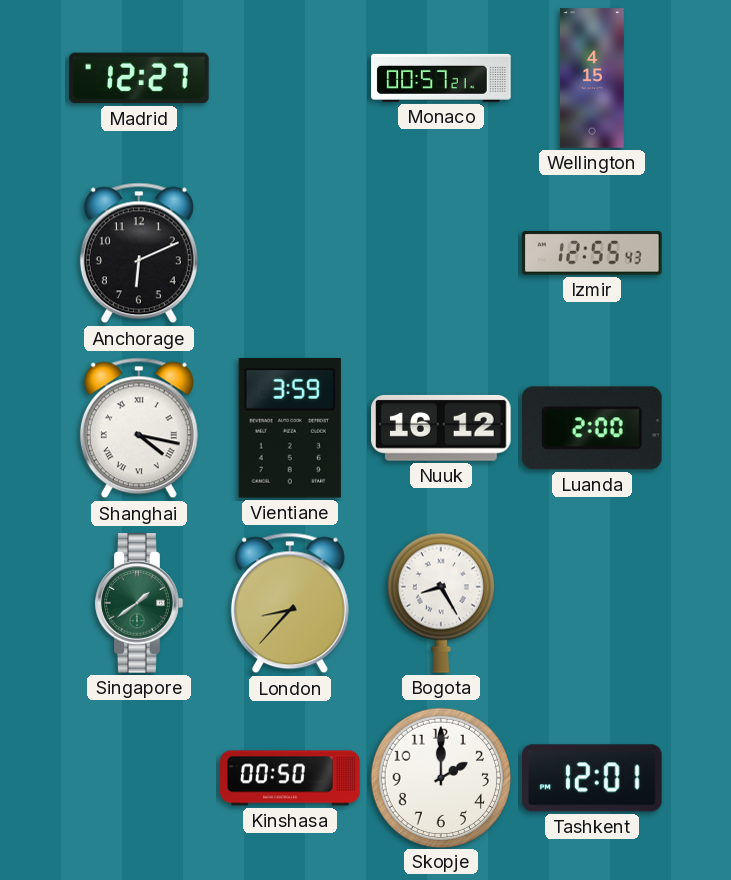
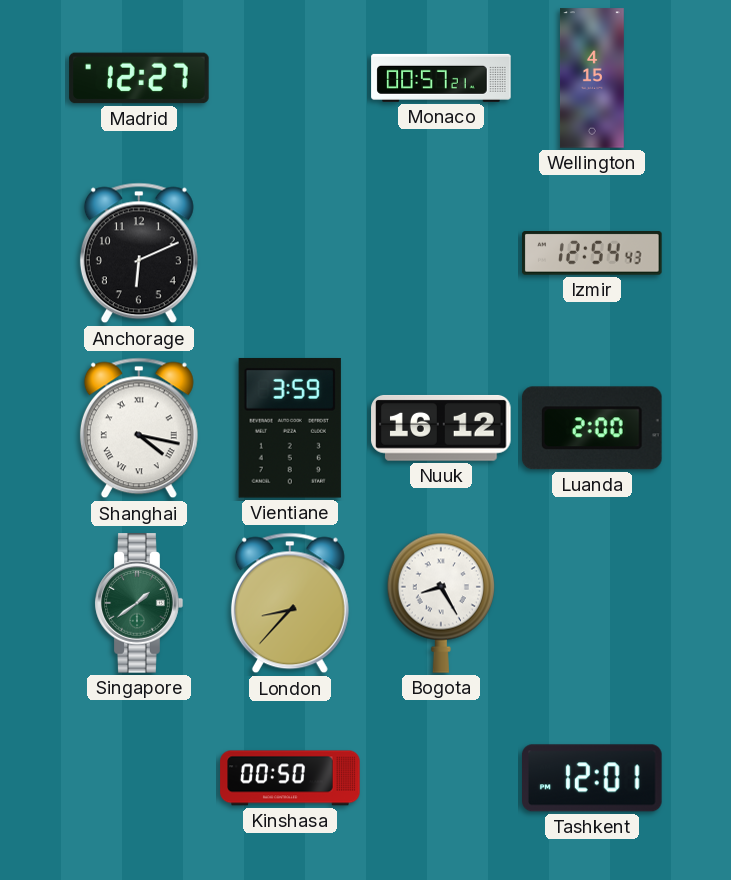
Izmir: 12:55 -> 12:54
Skopje: 2:00 -> none
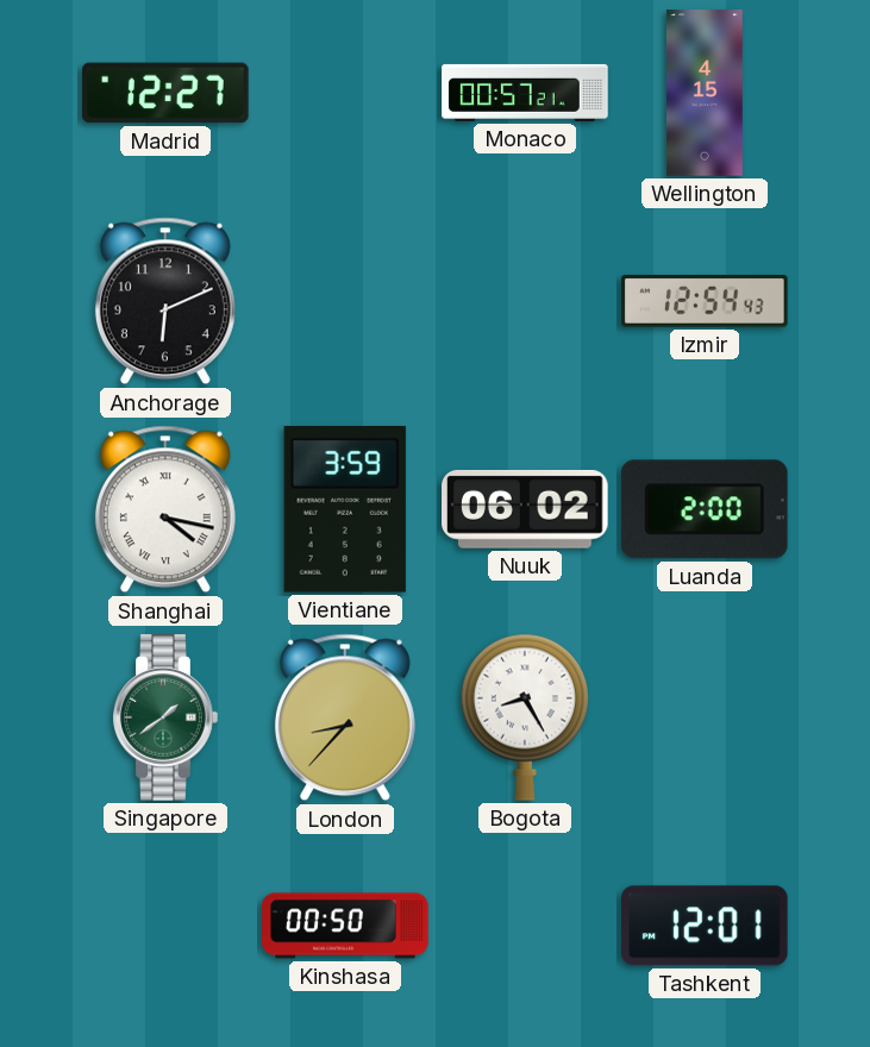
Nuuk: 16:12 -> 06:02
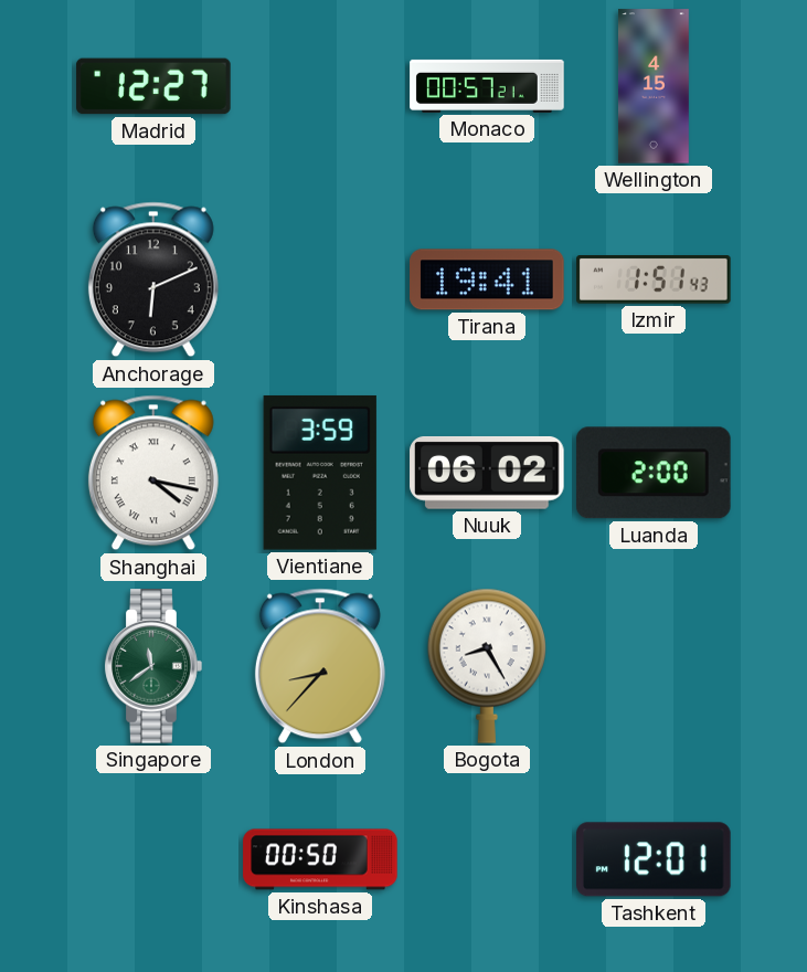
Tirana: none -> 19:41
Izmir: 12:54 -> 1:51
Singapore: 1:39 -> 11:39
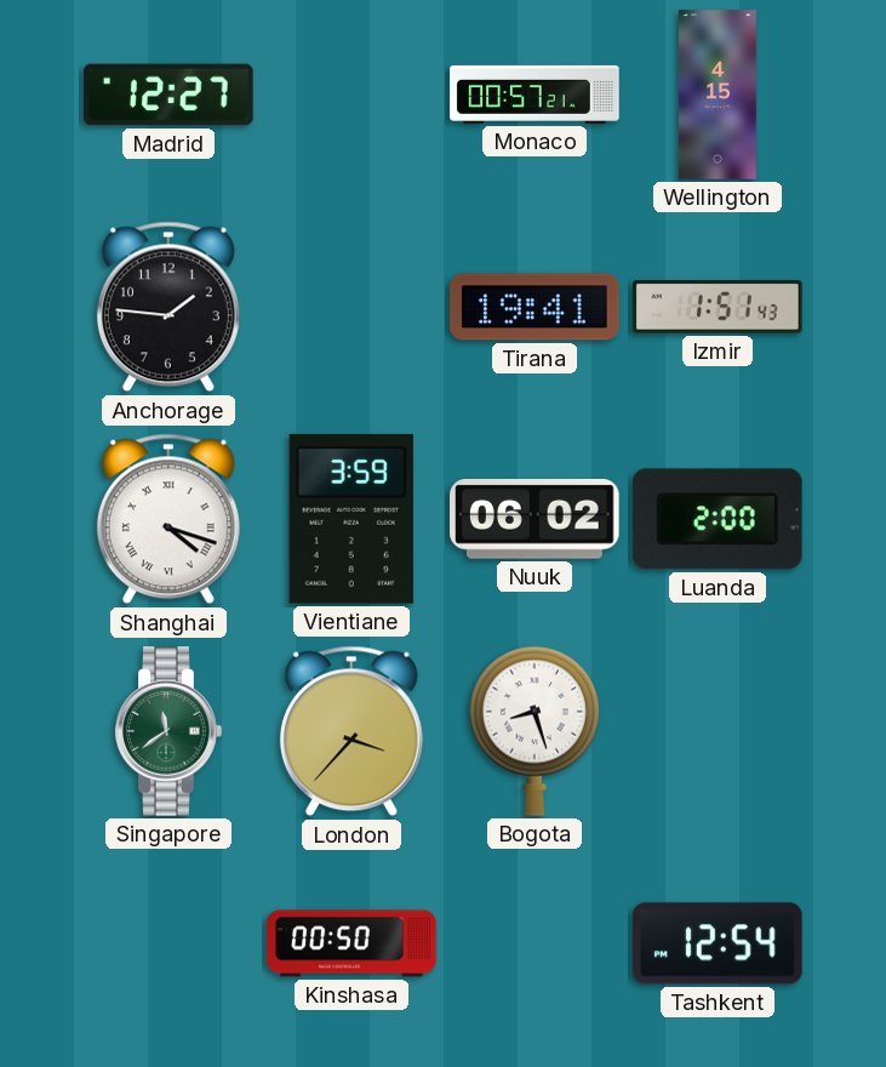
Anchorage: 6:11 -> 1:46
Shanghai: 4:17 -> 4:18
London: 8:37 -> 3:37
Bogota: 8:25 -> 8:27
Tashkent: 12:01 -> 12:54
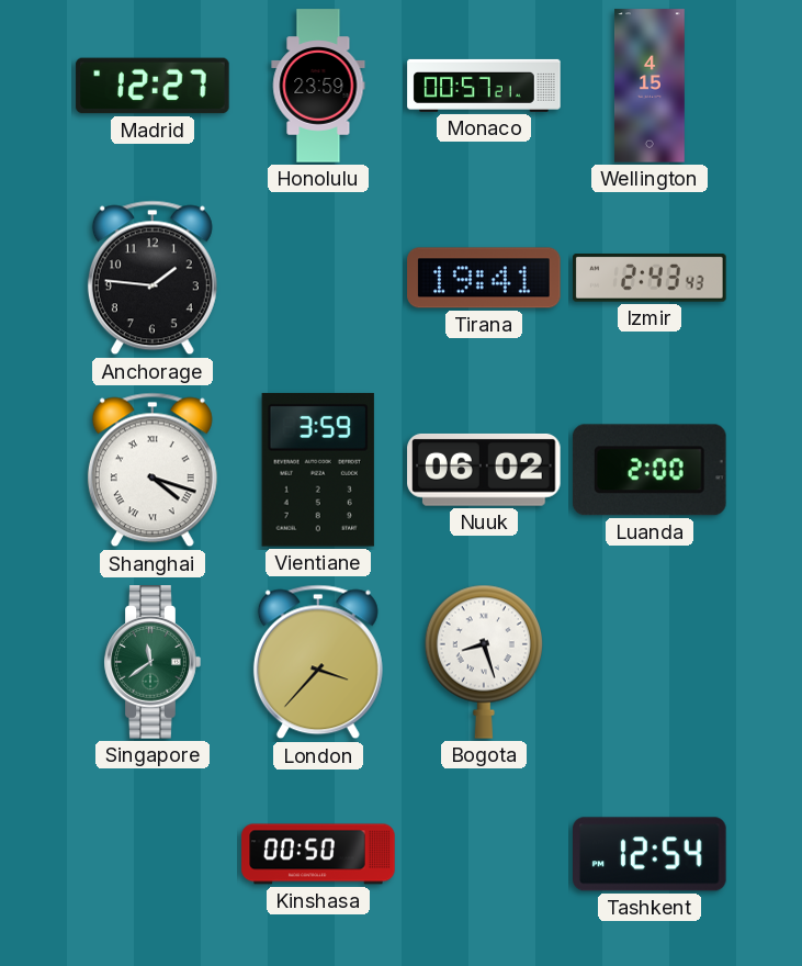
Honolulu: none -> 23:59
Izmir: 1:51 -> 2:43
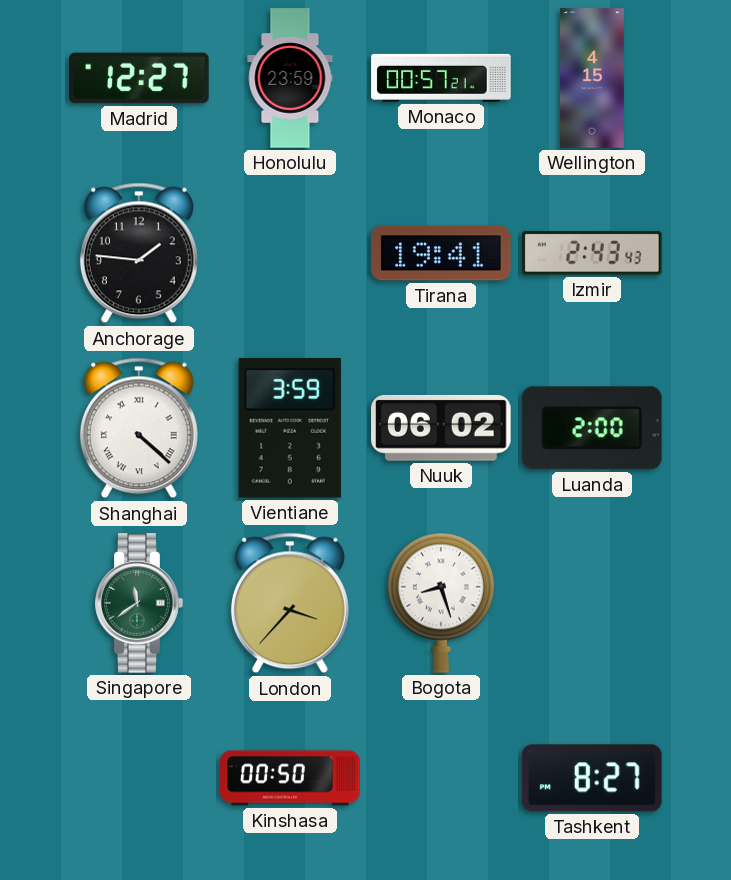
Shanghai: 4:18 -> 4:22
Tashkent: 12:54 -> 8:27
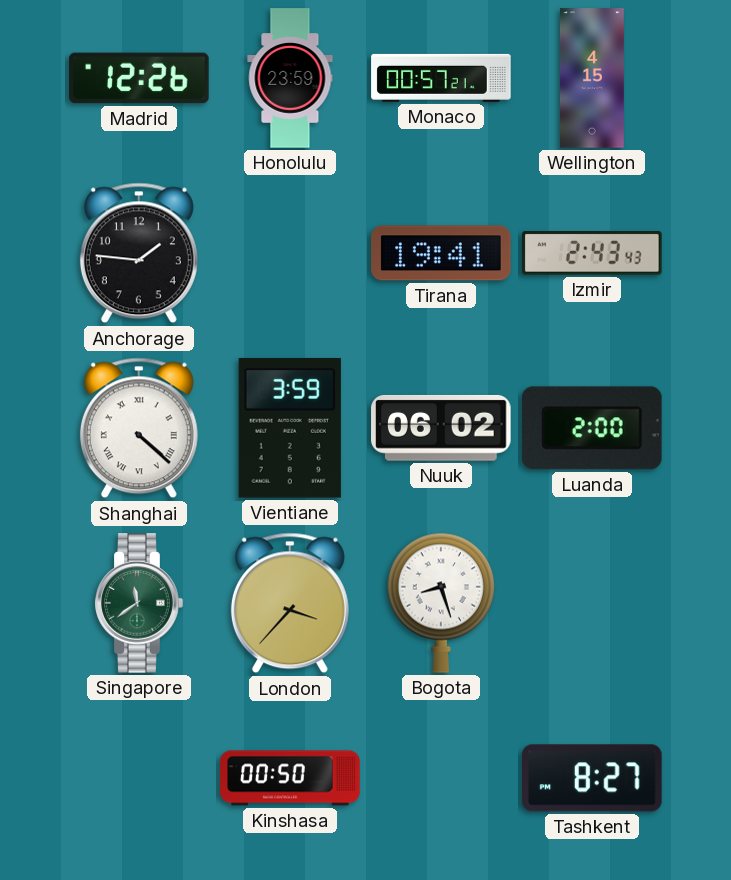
Madrid: 12:27 -> 12:26
